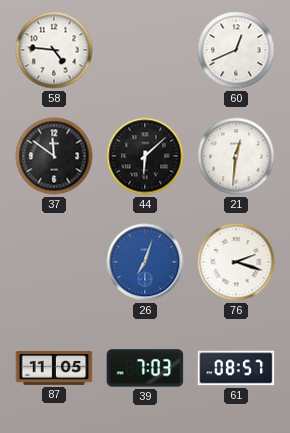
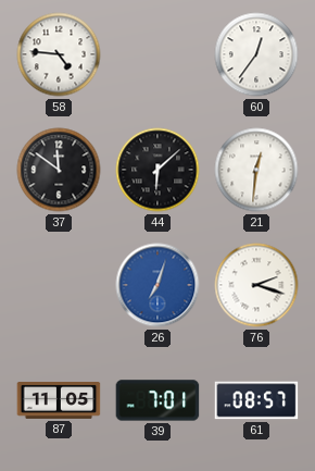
60: 12:41 -> 12:36
39: 7:03 -> 7:01
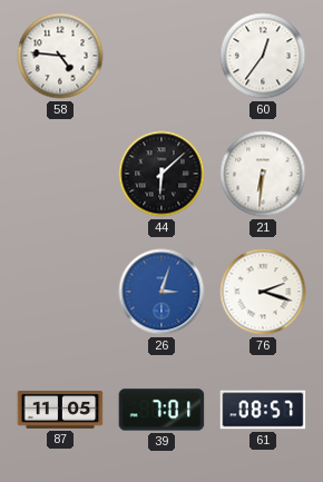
37: 11:51 -> none
21: 12:31 -> 6:31
26: 7:03 -> 3:03
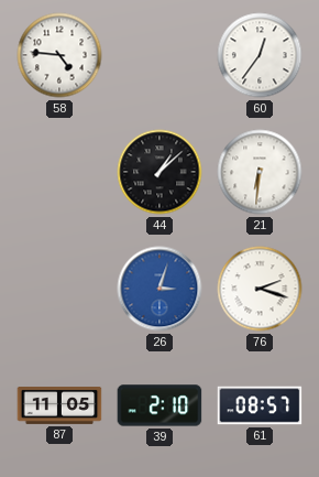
44: 6:08 -> 1:08
39: 7:01 -> 2:10
